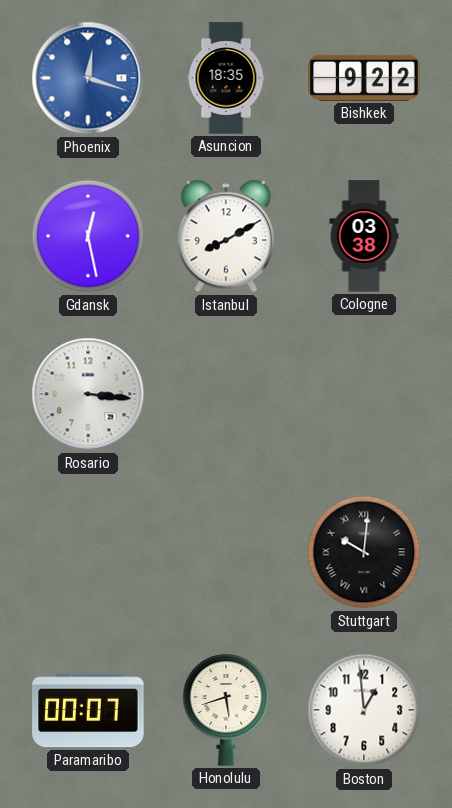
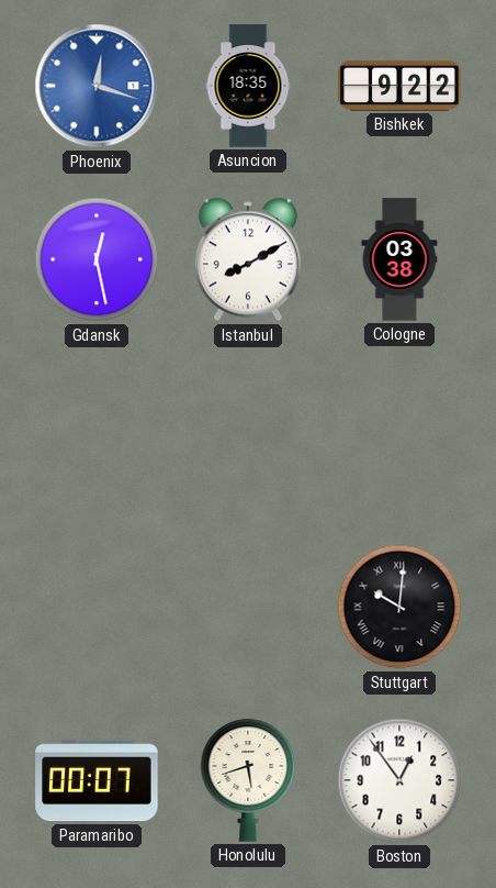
Rosario: 3:16 -> none
Boston: 12:59 -> 12:54
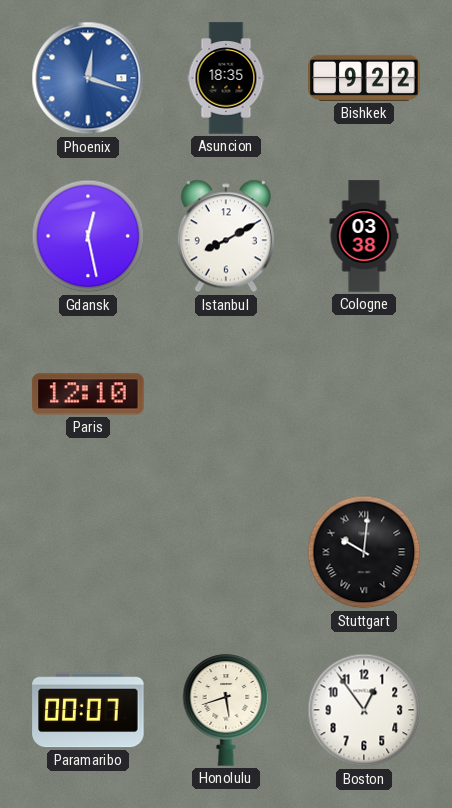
Paris: none -> 12:10
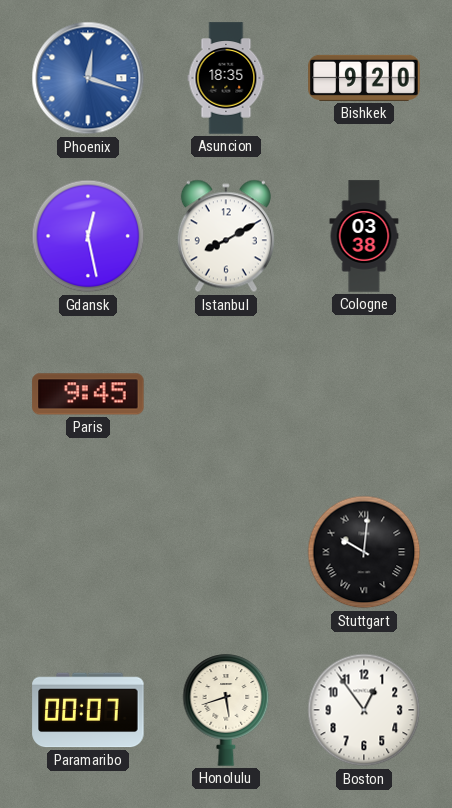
Bishkek: 9:22 -> 9:20
Paris: 12:10 -> 9:45
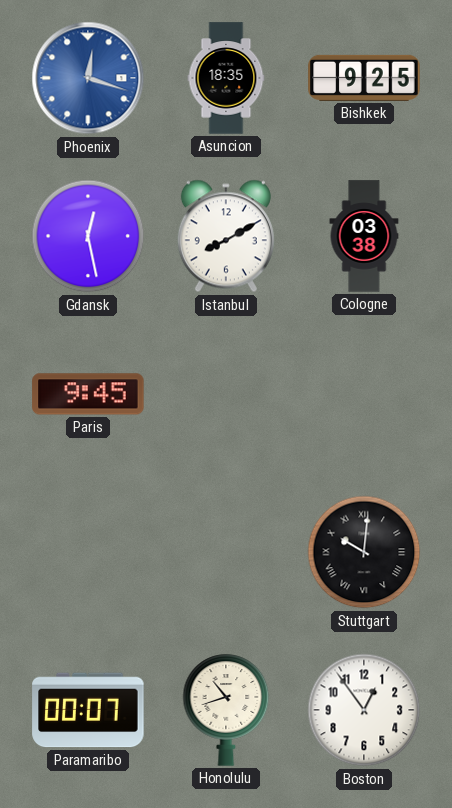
Bishkek: 9:20 -> 9:25
Honolulu: 5:42 -> 10:42
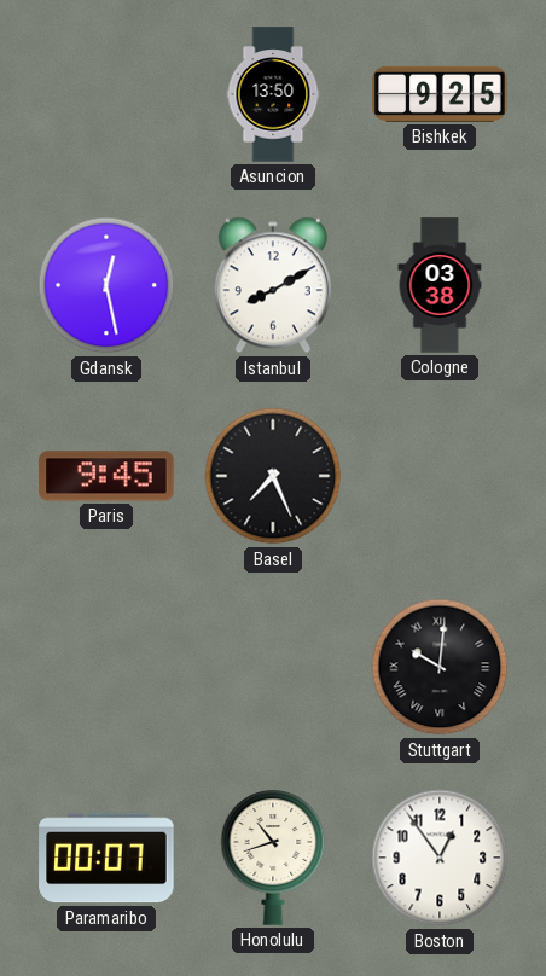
Phoenix: 12:18 -> none
Asuncion: 18:35 -> 13:50
Basel: none -> 7:26
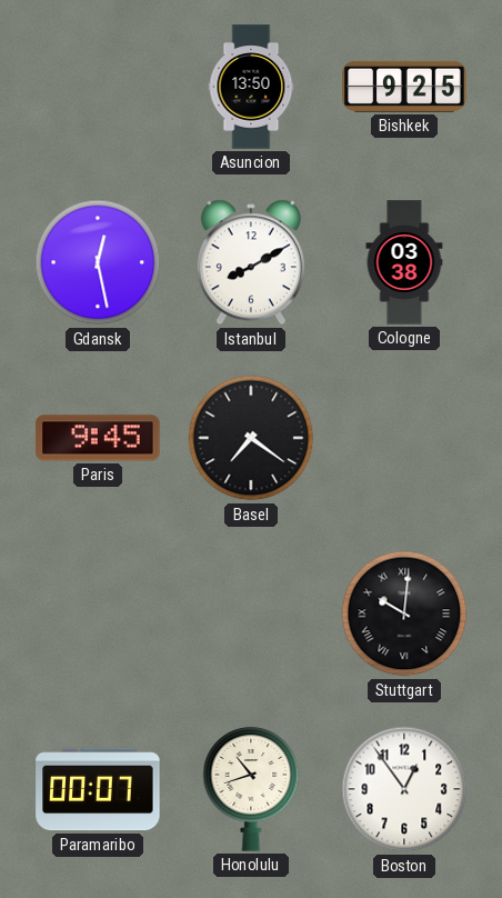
Basel: 7:26 -> 7:21
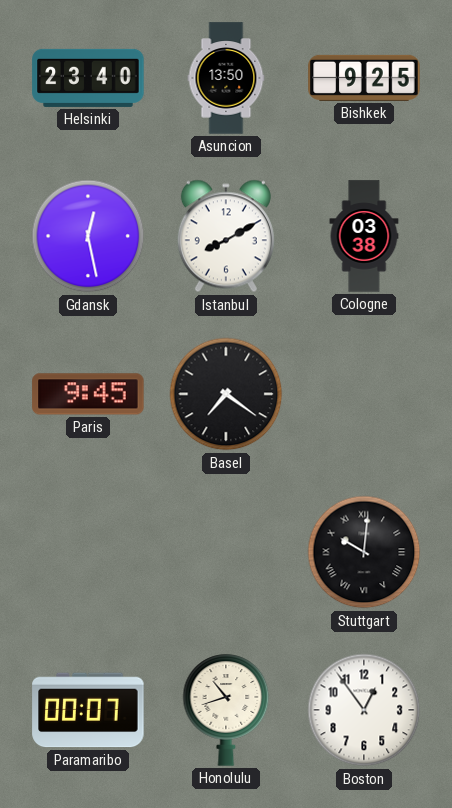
Helsinki: none -> 23:40
